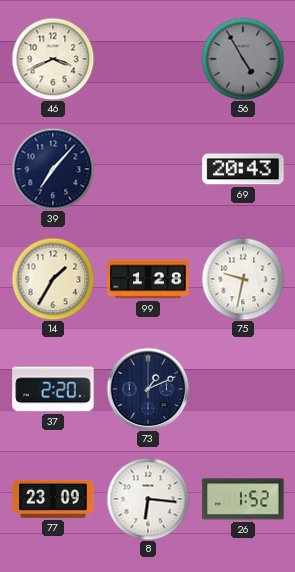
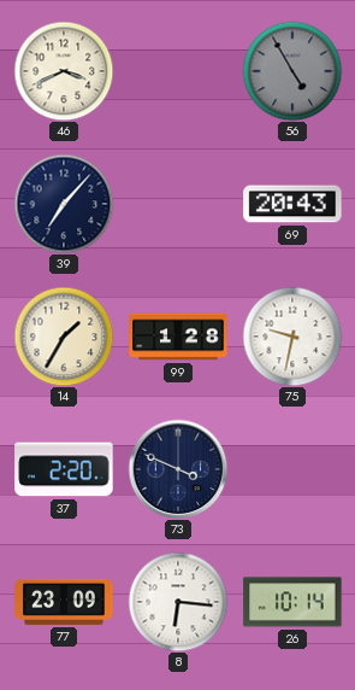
73: 1:11 -> 3:49
26: 1:52 -> 10:14
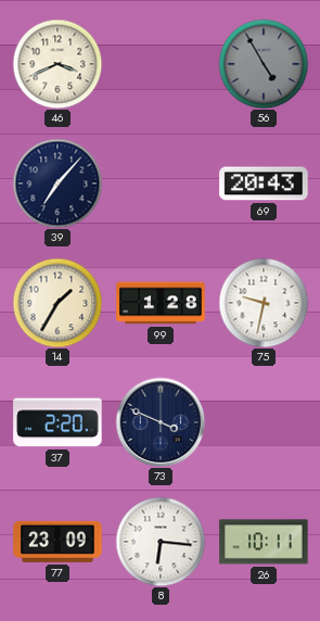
26: 10:14 -> 10:11
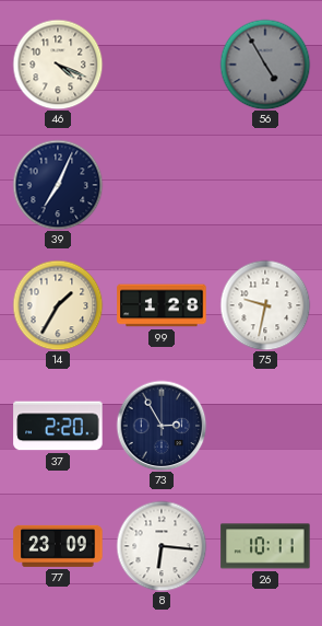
46: 3:41 -> 4:19
39: 7:07 -> 7:04
69: 20:43 -> none
73: 3:49 -> 2:55
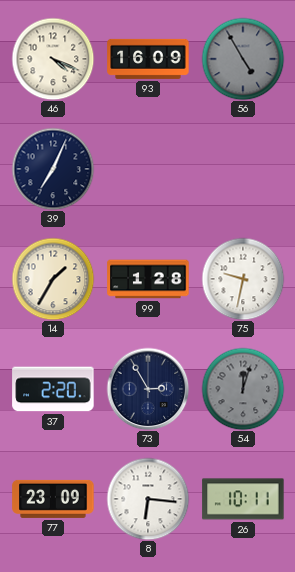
93: none -> 16:09
54: none -> 12:03
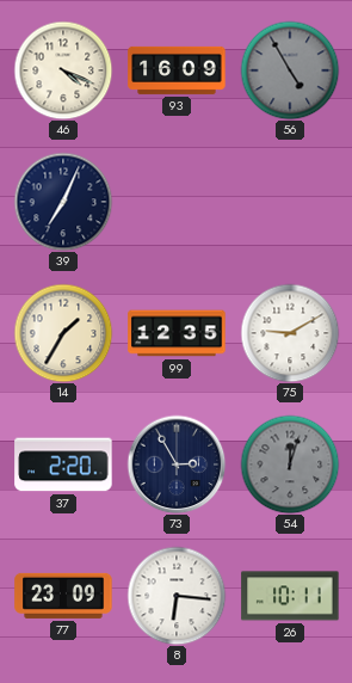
99: 1:28 -> 12:35
75: 9:32 -> 9:10
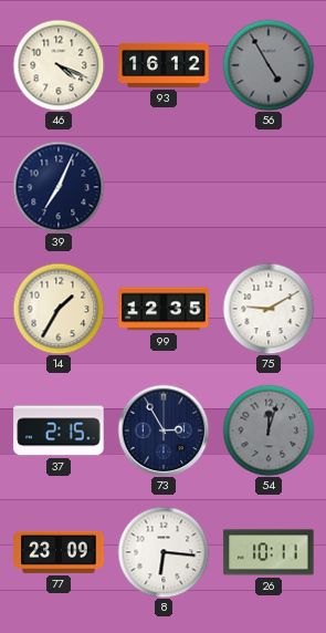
93: 16:09 -> 16:12
37: 2:20 -> 2:15
